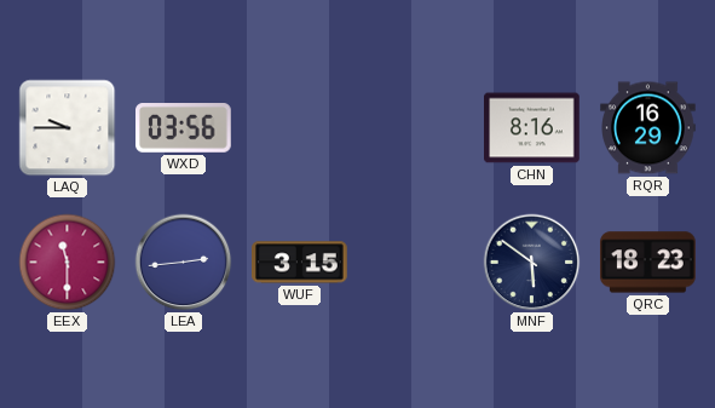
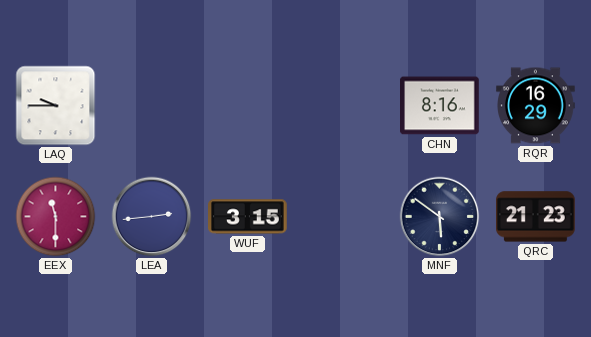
WXD: 03:56 -> none
QRC: 18:23 -> 21:23
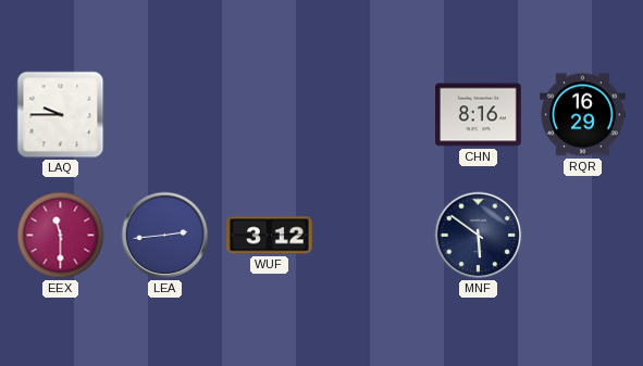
WUF: 3:15 -> 3:12
QRC: 21:23 -> none
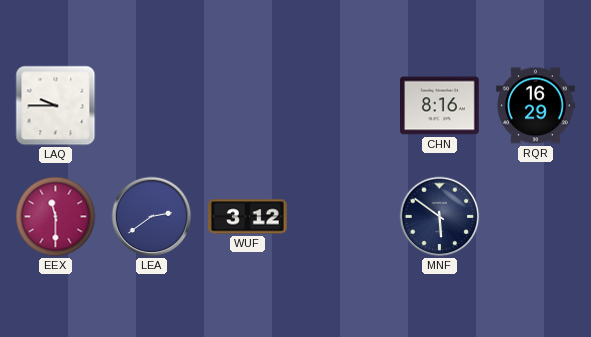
LEA: 2:44 -> 2:39
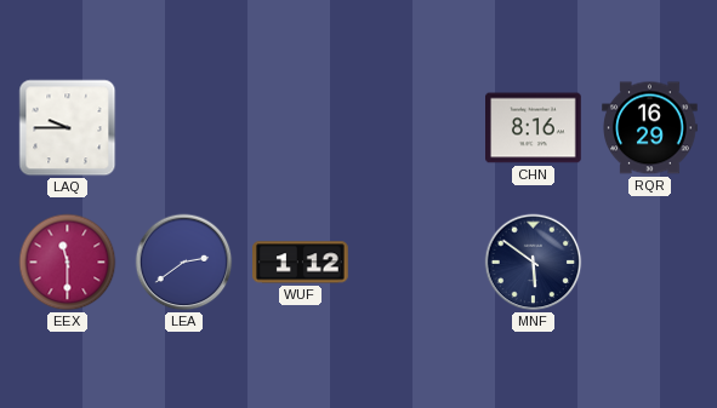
WUF: 3:12 -> 1:12
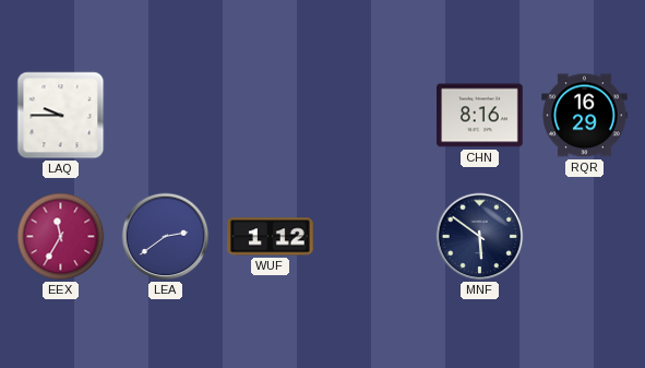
EEX: 11:30 -> 11:35
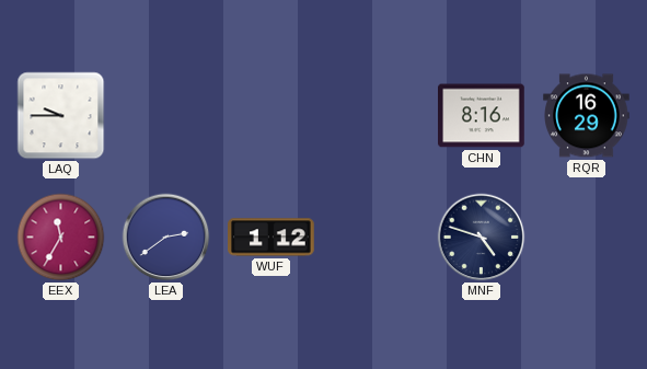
MNF: 5:51 -> 4:48
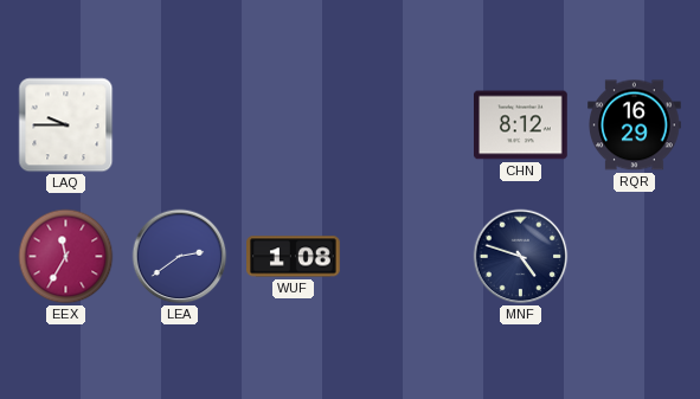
CHN: 8:16 -> 8:12
WUF: 1:12 -> 1:08
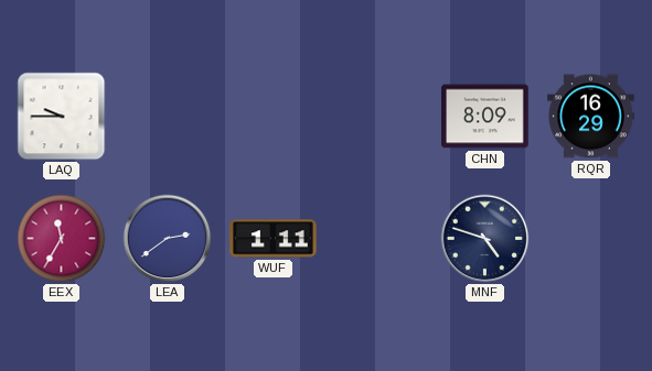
CHN: 8:12 -> 8:09
WUF: 1:08 -> 1:11
